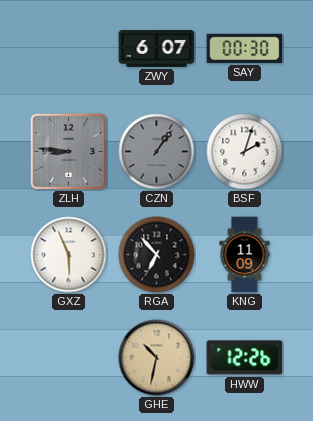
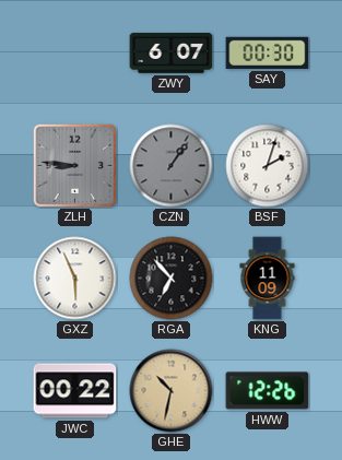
JWC: none -> 00:22
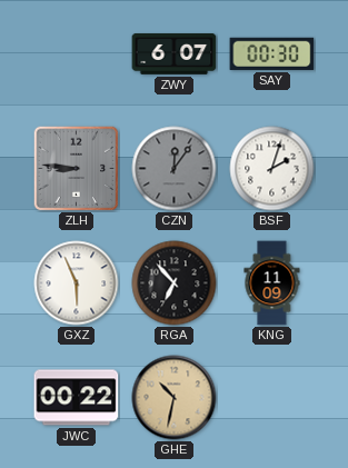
CZN: 1:06 -> 12:06
HWW: 12:26 -> none
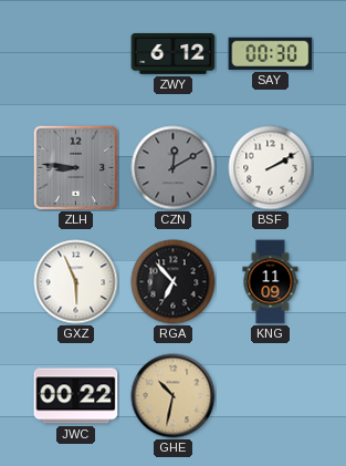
ZWY: 6:07 -> 6:12
CZN: 12:06 -> 12:10
BSF: 2:03 -> 2:10
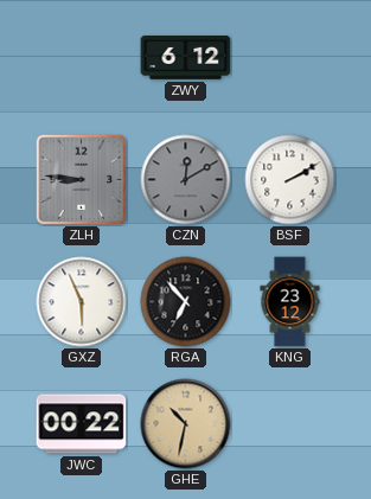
SAY: 00:30 -> none
KNG: 11:09 -> 23:12
